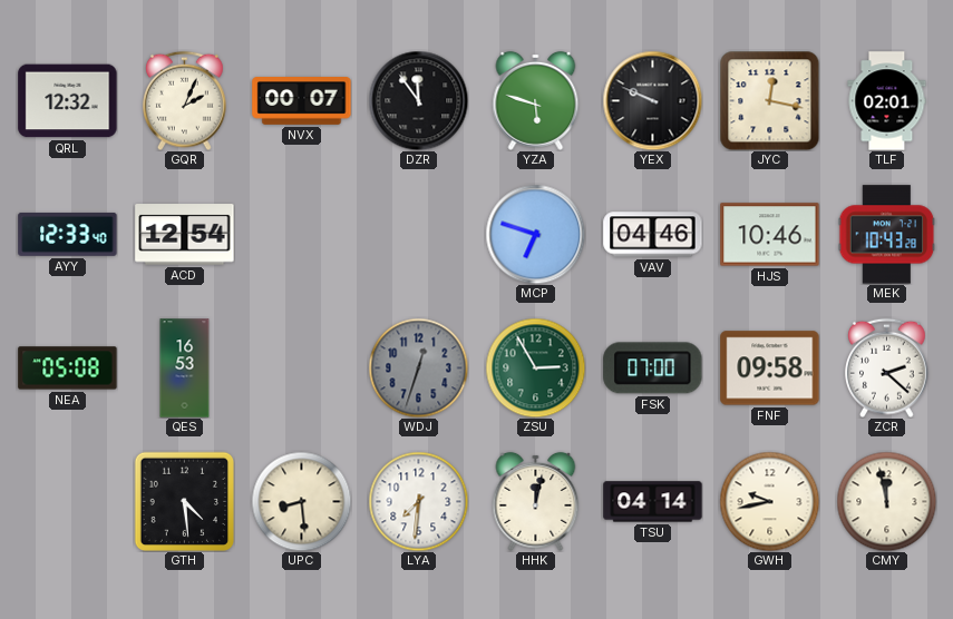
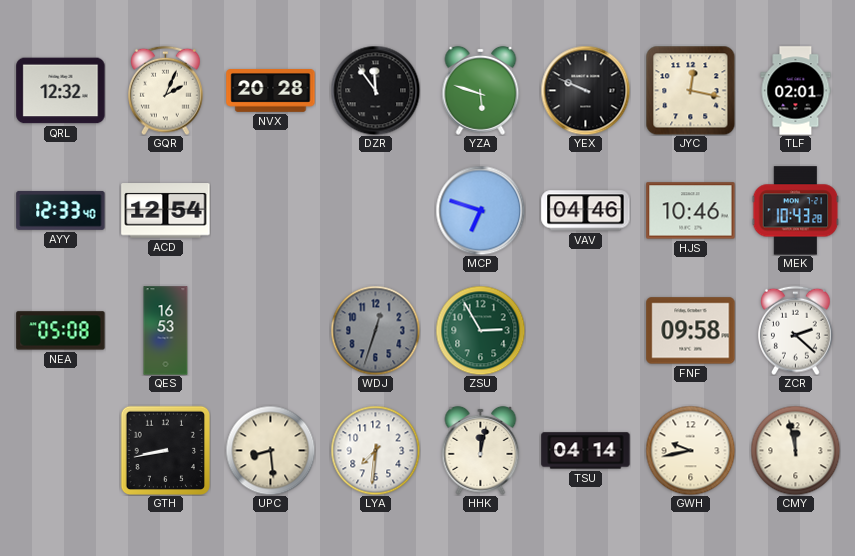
NVX: 00:07 -> 20:28
FSK: 07:00 -> none
GTH: 4:29 -> 8:43
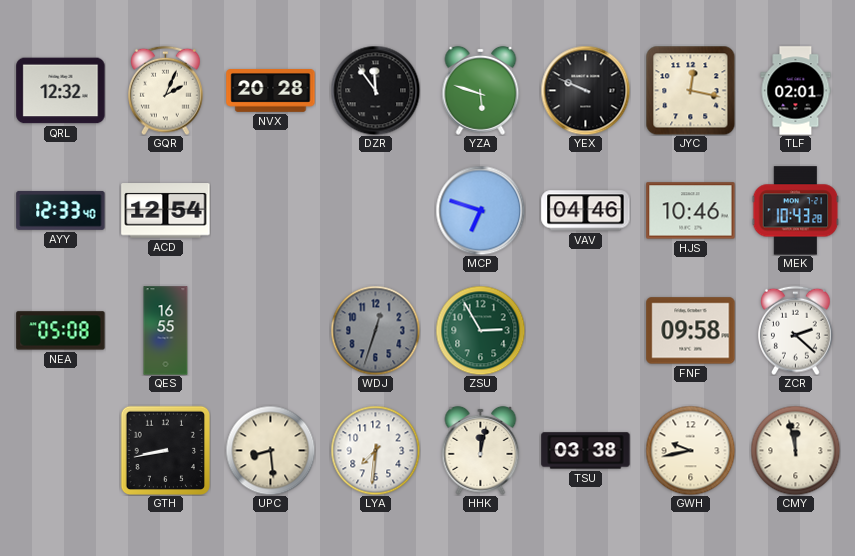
QES: 16:53 -> 16:55
TSU: 04:14 -> 03:38
